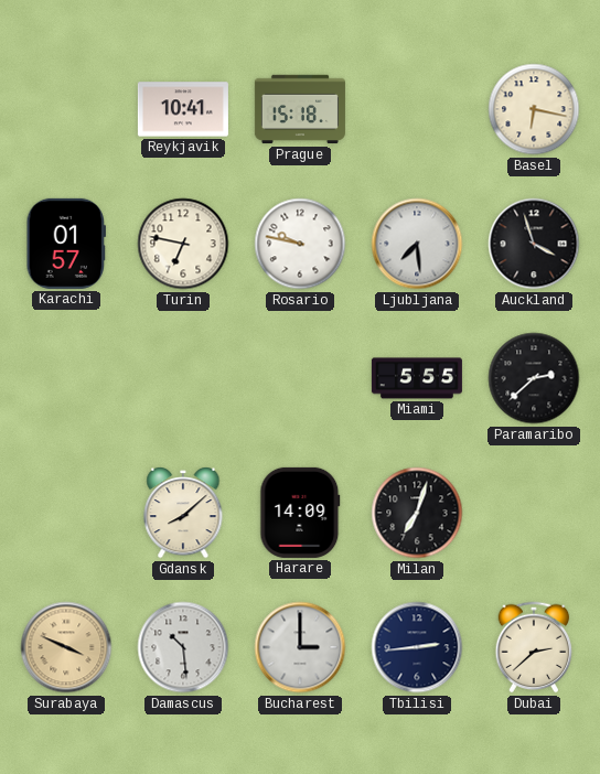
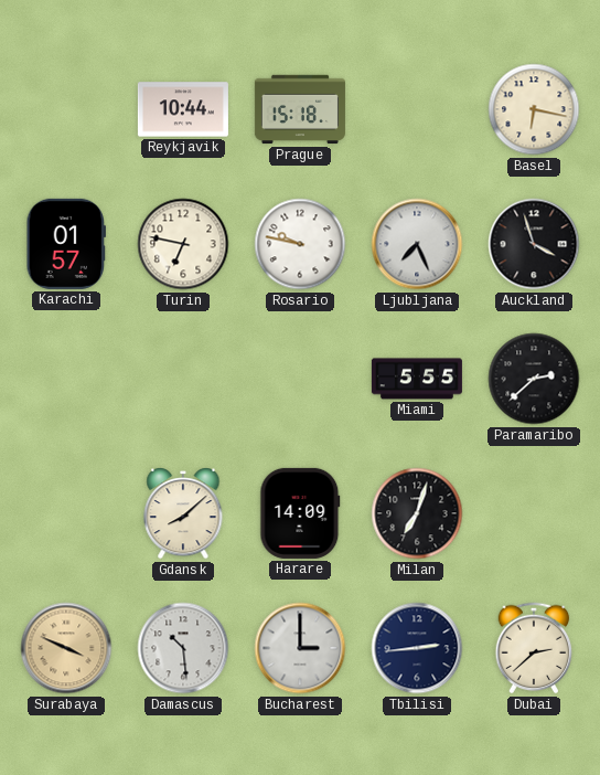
Reykjavik: 10:41 -> 10:44
Ljubljana: 7:29 -> 7:26
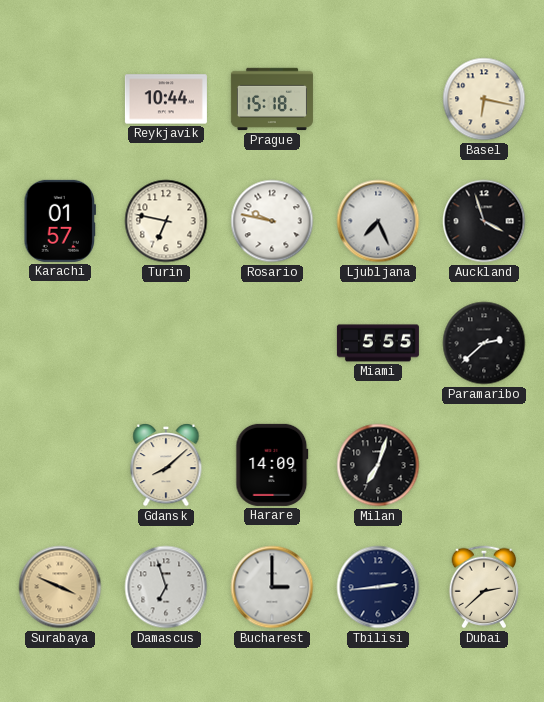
Damascus: 10:29 -> 6:57
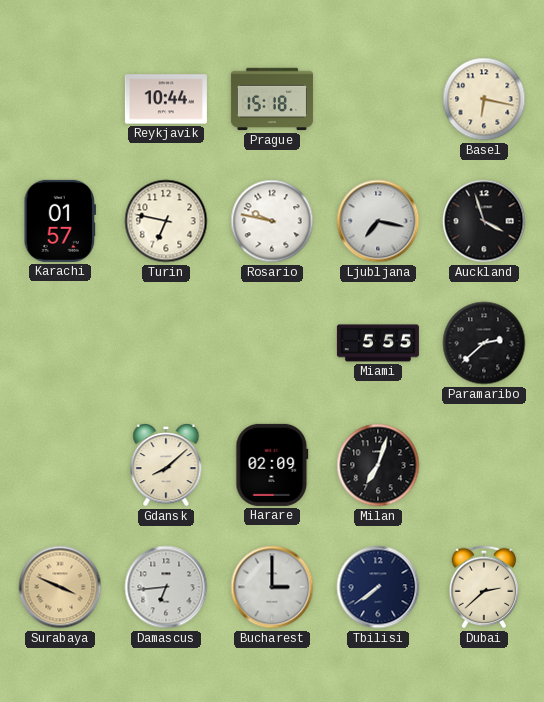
Ljubljana: 7:26 -> 7:17
Harare: 14:09 -> 02:09
Damascus: 6:57 -> 6:44
Tbilisi: 2:44 -> 7:39
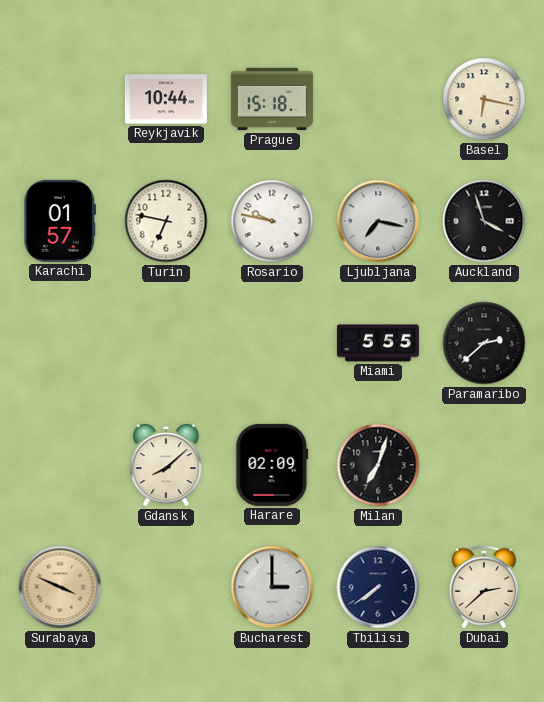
Damascus: 6:44 -> none
